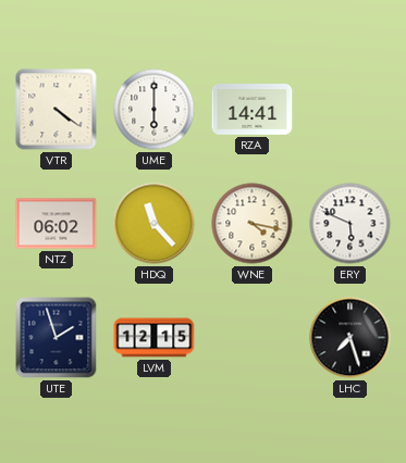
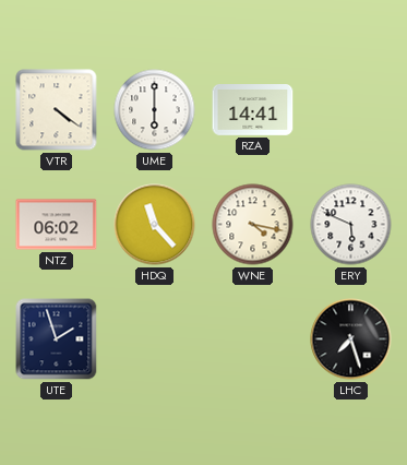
LVM: 12:15 -> none
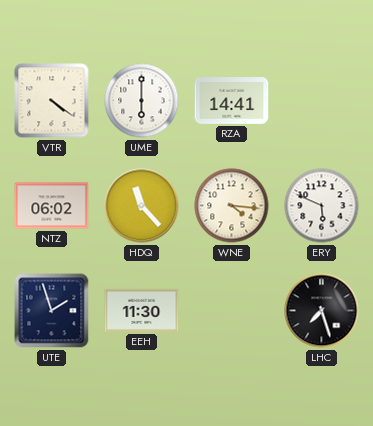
WNE: 4:17 -> 4:16
EEH: none -> 11:30
